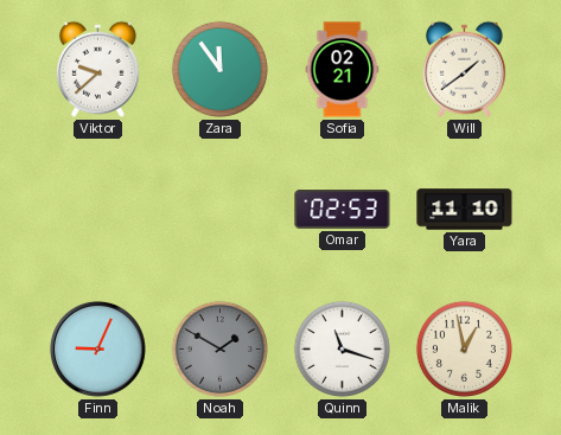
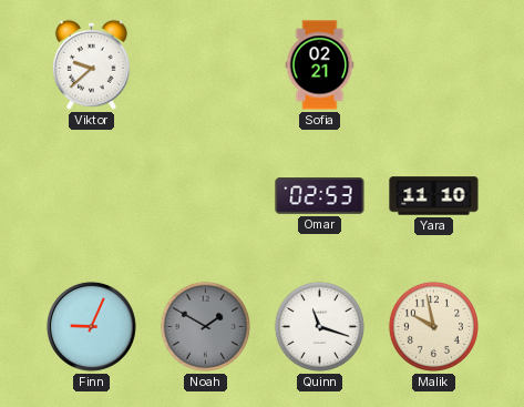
Zara: 11:54 -> none
Will: 1:39 -> none
Malik: 12:58 -> 9:58
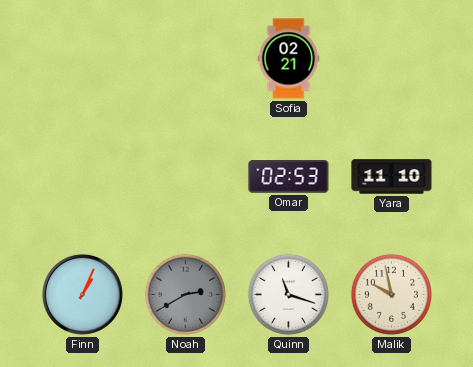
Viktor: 9:38 -> none
Finn: 9:04 -> 1:04
Noah: 1:50 -> 2:40
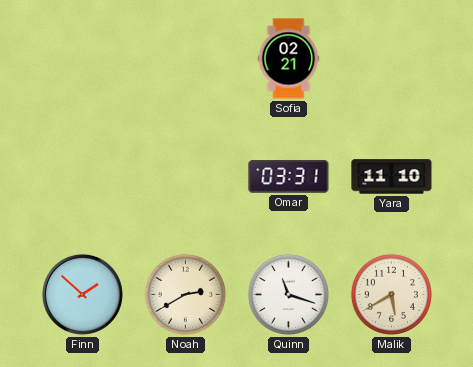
Omar: 02:53 -> 03:31
Finn: 1:04 -> 1:52
Noah dial: grey -> cream
Malik: 9:58 -> 5:40
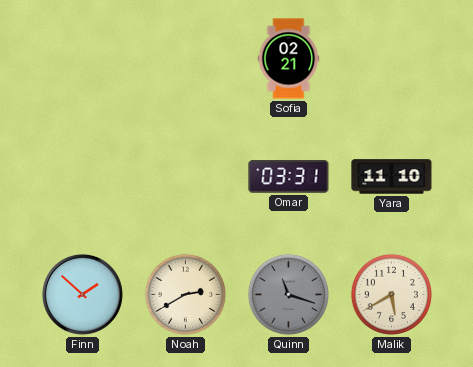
Quinn dial: white -> grey
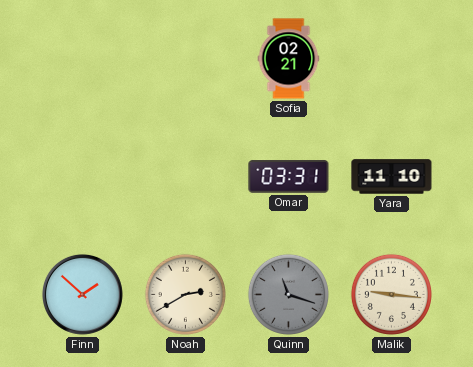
Malik: 5:40 -> 9:16
